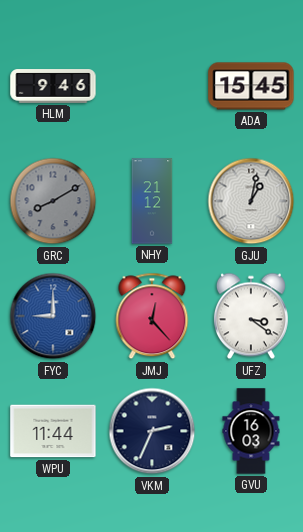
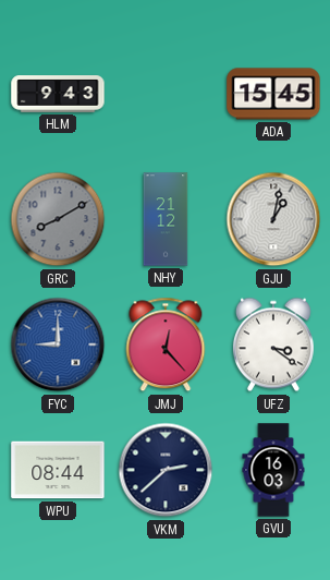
HLM: 9:46 -> 9:43
WPU: 11:44 -> 08:44
VKM: 2:34 -> 2:38
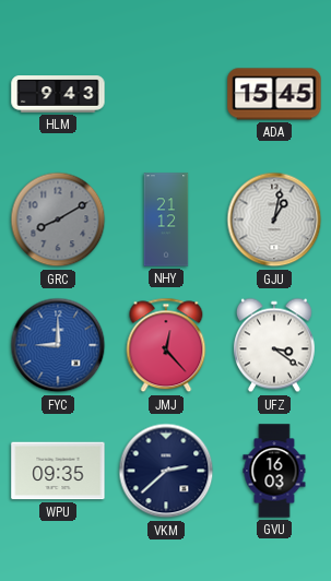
WPU: 08:44 -> 09:35
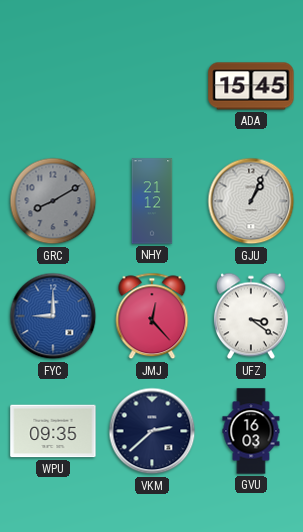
HLM: 9:43 -> none
GJU: 1:02 -> 1:04
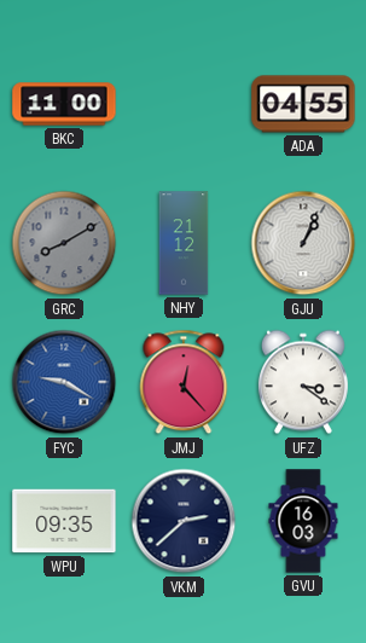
BKC: none -> 11:00
ADA: 15:45 -> 04:55
FYC: 9:00 -> 9:20
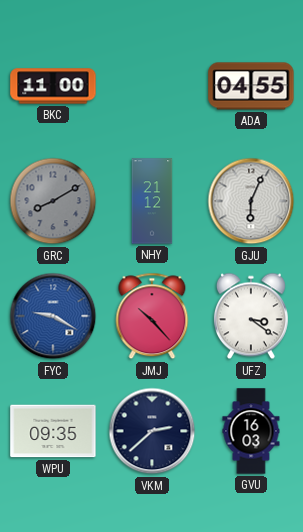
GJU: 1:04 -> 6:04
JMJ: 12:23 -> 10:23
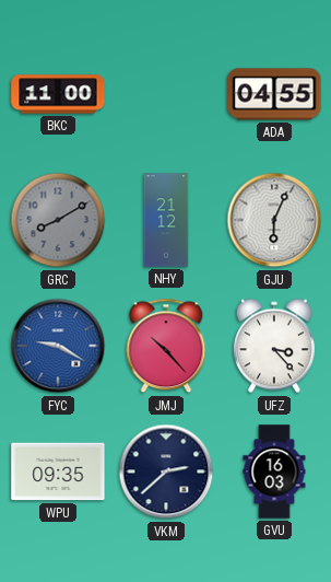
UFZ: 3:21 -> 3:23
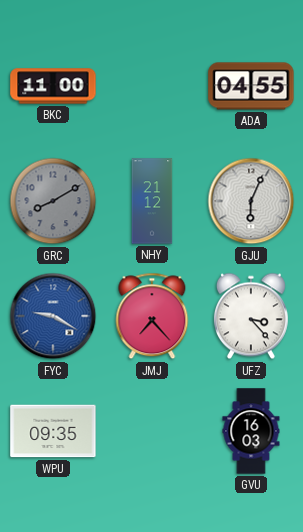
JMJ: 10:23 -> 7:23
VKM: 2:38 -> none
